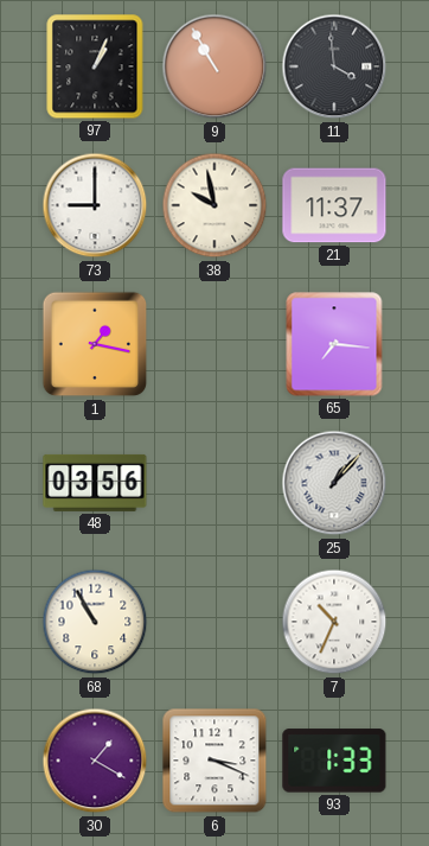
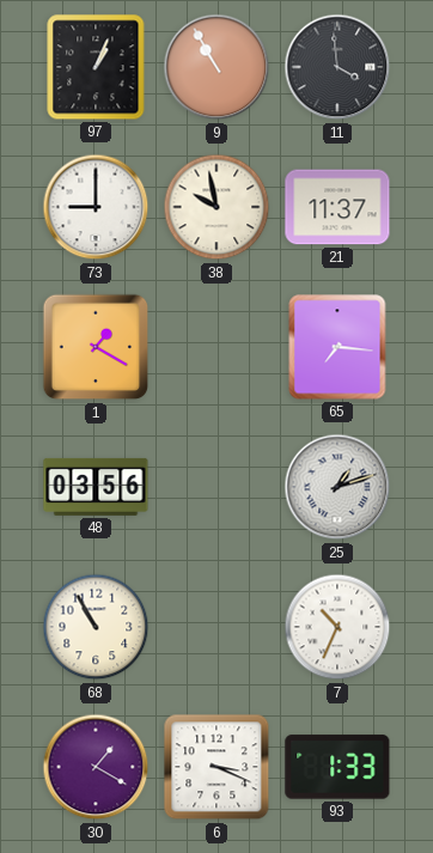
1: 1:17 -> 1:20
25: 1:07 -> 1:12
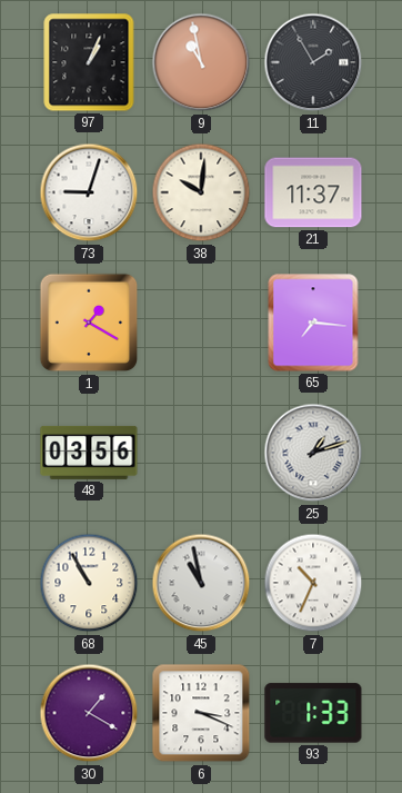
9: 10:55 -> 10:58
11: 3:59 -> 1:55
73: 9:00 -> 9:03
38: 9:58 -> 10:01
45: none -> 10:58
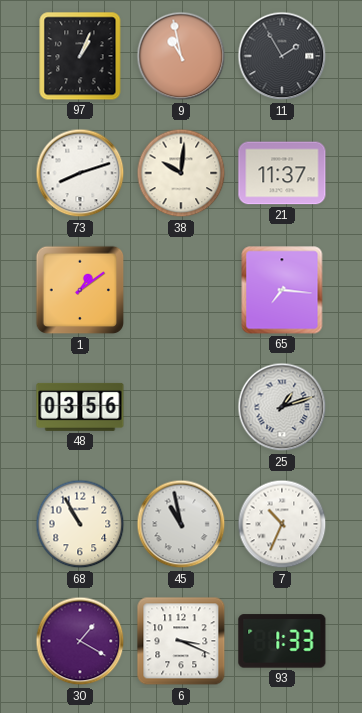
73: 9:03 -> 8:12
1: 1:20 -> 1:09
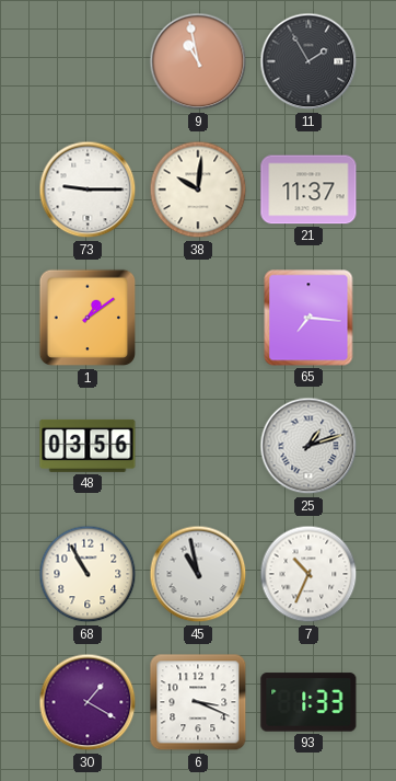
97: 1:04 -> none
73: 8:12 -> 9:15
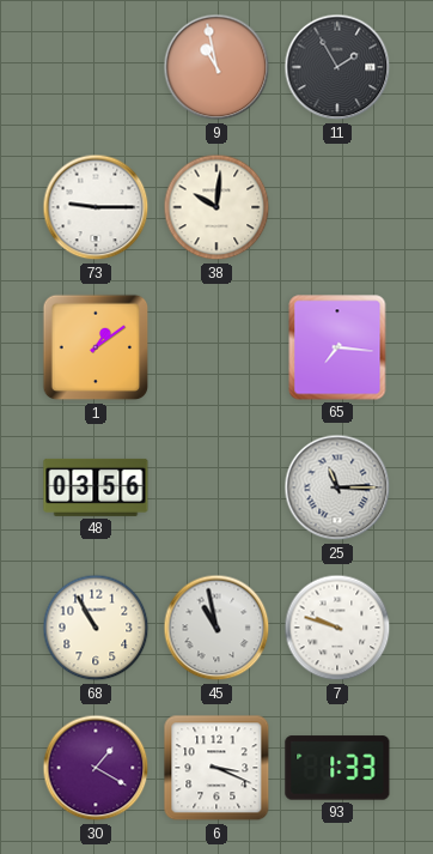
21: 11:37 -> none
25: 1:12 -> 11:15
7: 10:34 -> 9:48
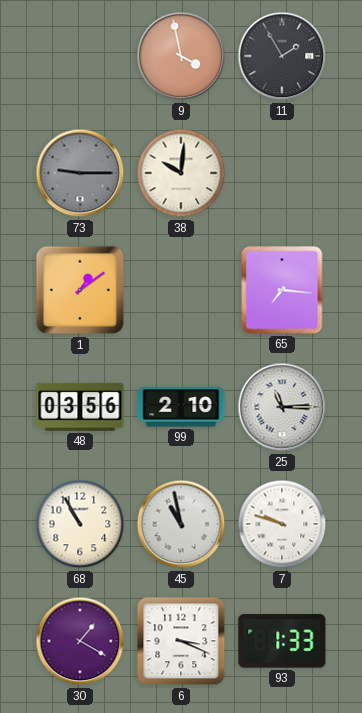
9: 10:58 -> 3:58
73 dial: white -> grey
99: none -> 2:10
